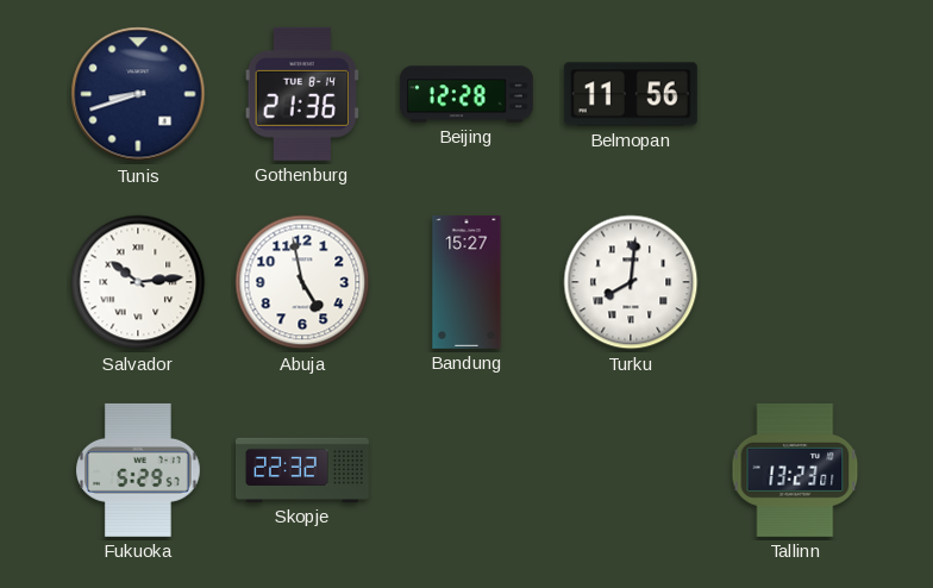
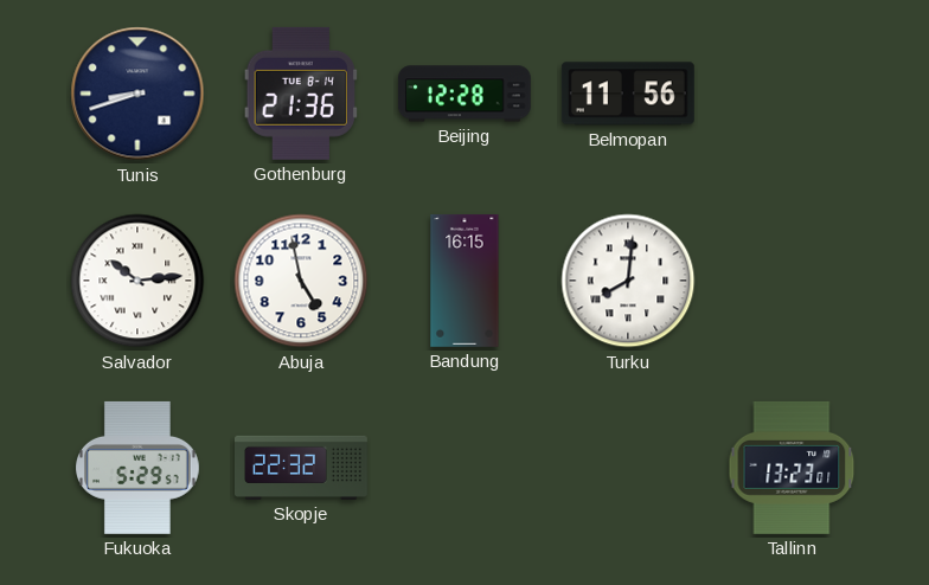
Bandung: 15:27 -> 16:15
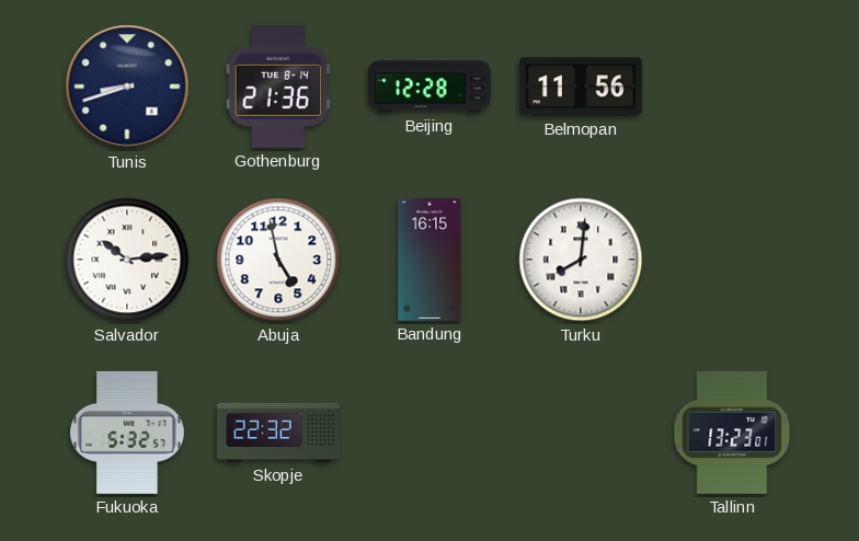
Fukuoka: 5:29 -> 5:32
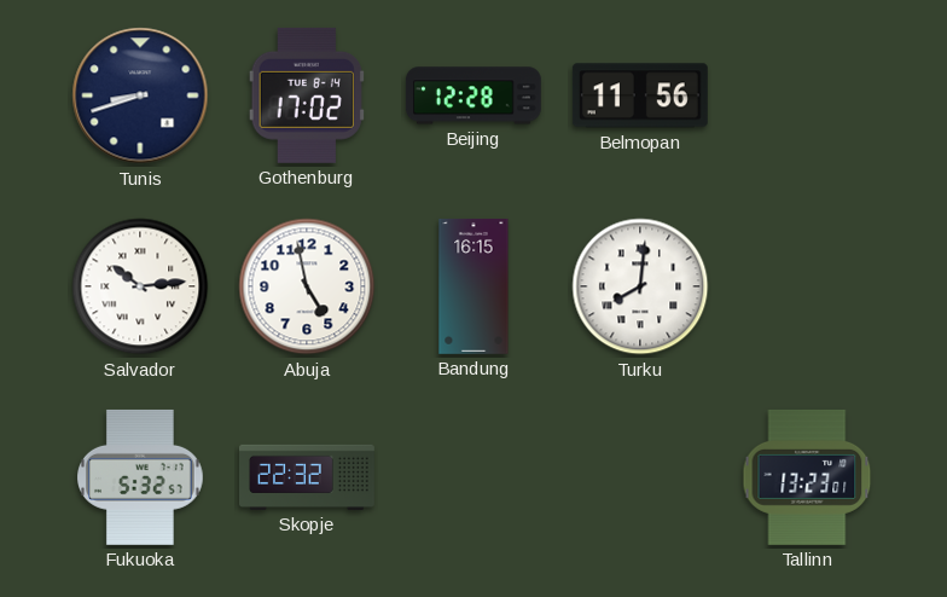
Gothenburg: 21:36 -> 17:02
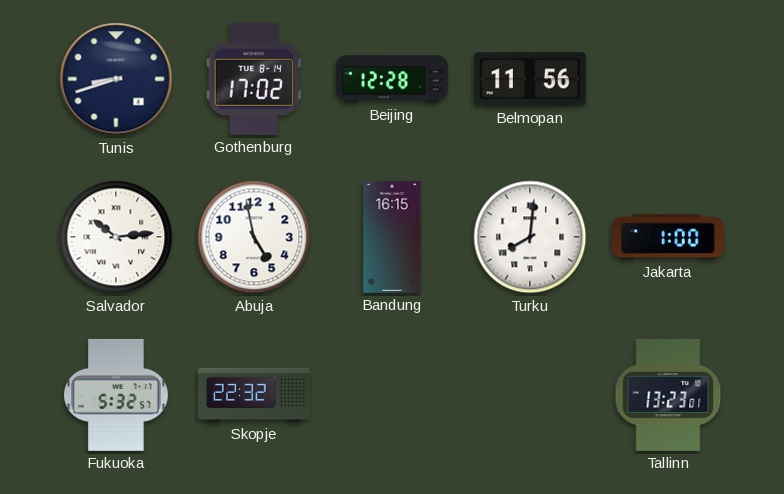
Jakarta: none -> 1:00
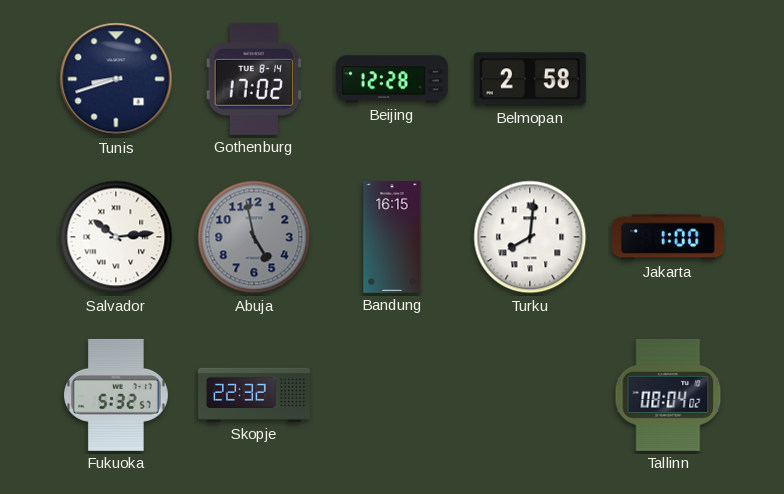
Belmopan: 11:56 -> 2:58
Abuja dial: white -> grey
Tallinn: 13:23 -> 08:04
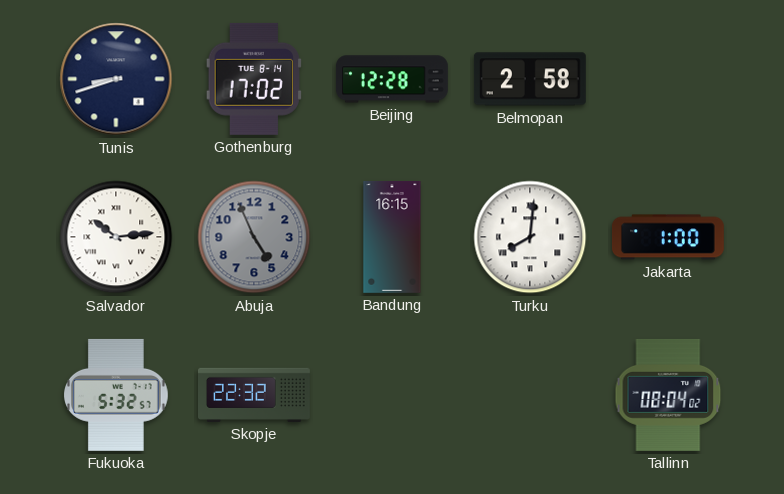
Abuja: 4:58 -> 4:56
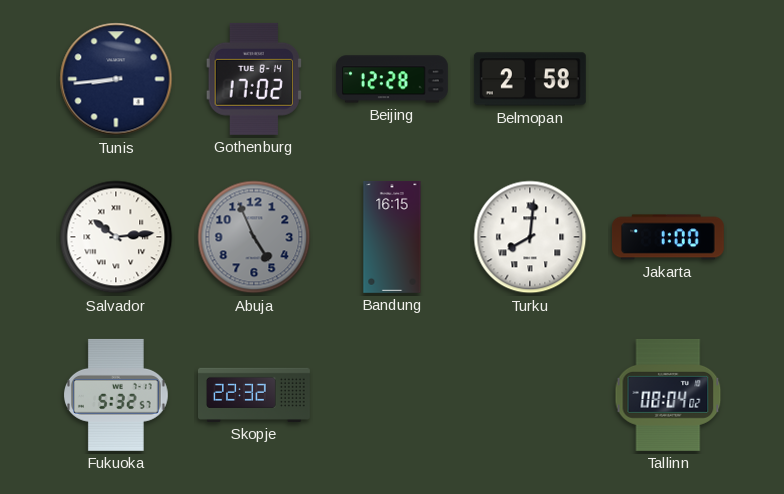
Tunis: 8:42 -> 8:44
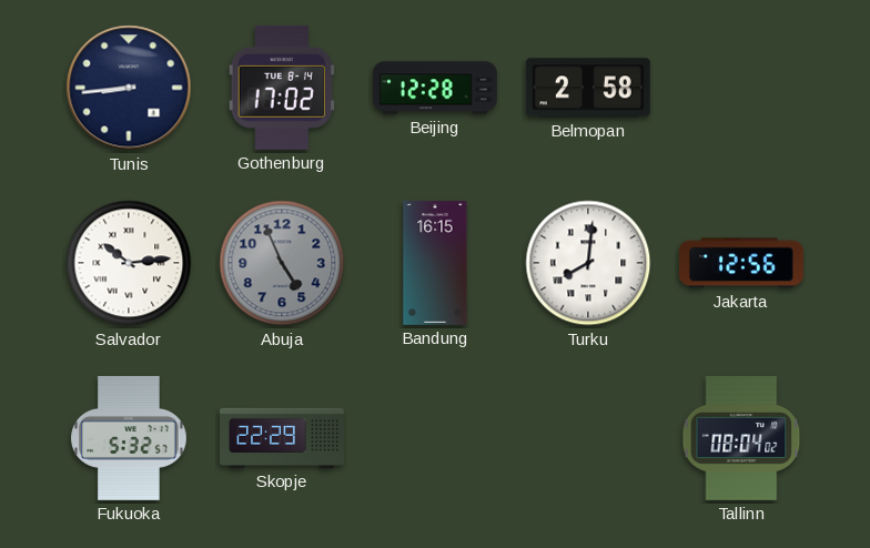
Jakarta: 1:00 -> 12:56
Skopje: 22:32 -> 22:29
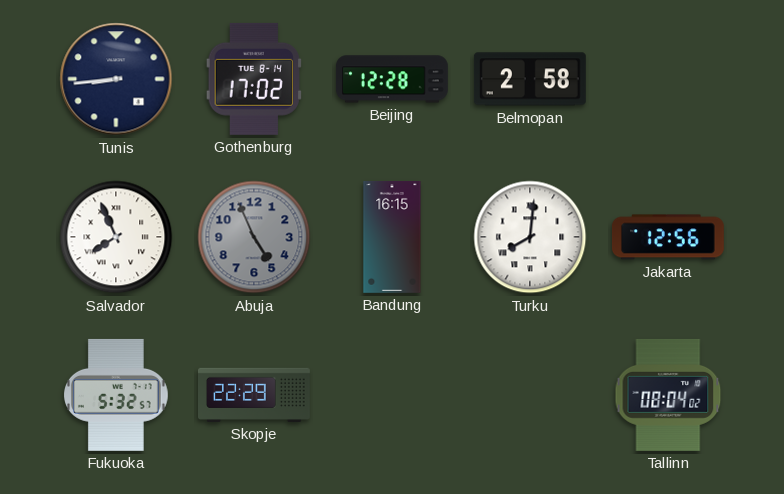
Salvador: 10:14 -> 7:56
